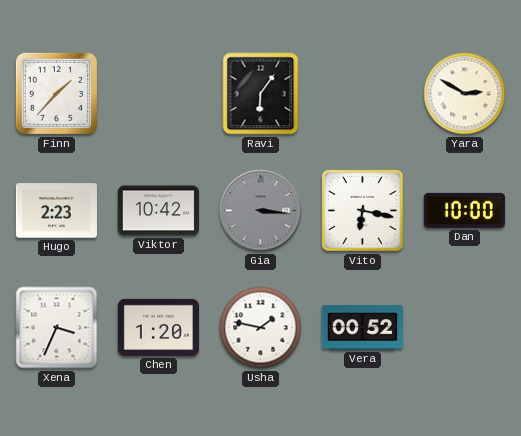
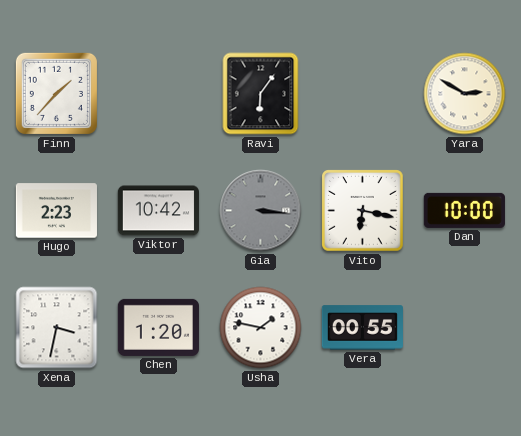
Xena: 3:34 -> 3:32
Vera: 00:52 -> 00:55
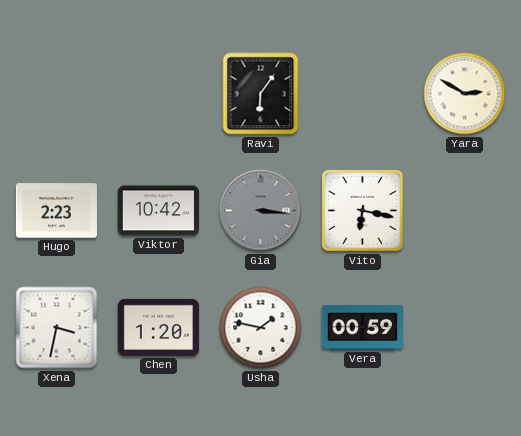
Finn: 1:37 -> none
Dan: 10:00 -> none
Vera: 00:55 -> 00:59
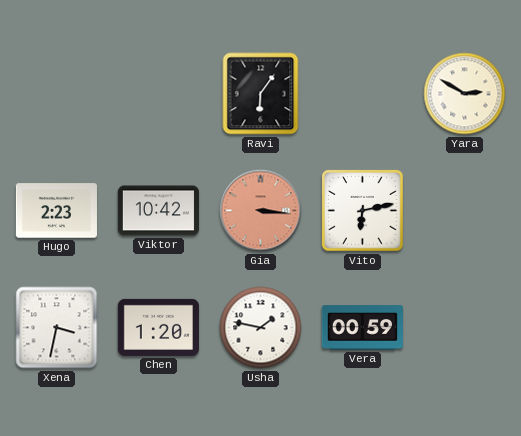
Gia dial: grey -> salmon
Vito: 6:17 -> 6:13
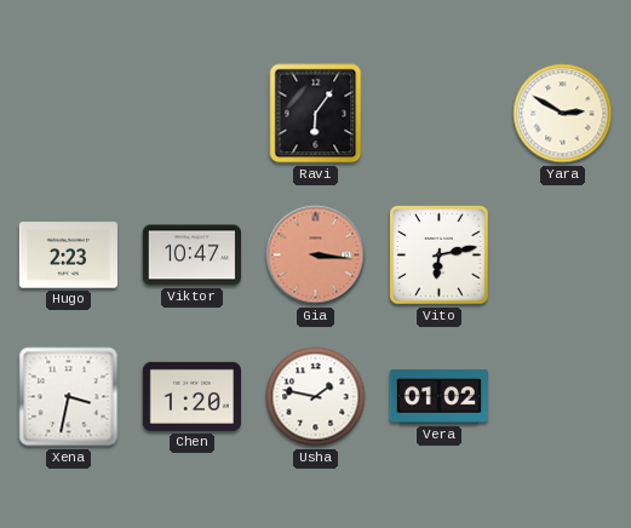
Viktor: 10:42 -> 10:47
Vera: 00:59 -> 01:02
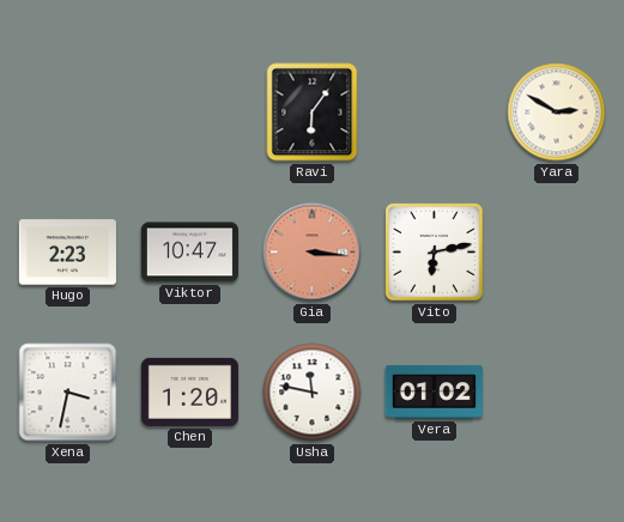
Usha: 1:47 -> 11:47
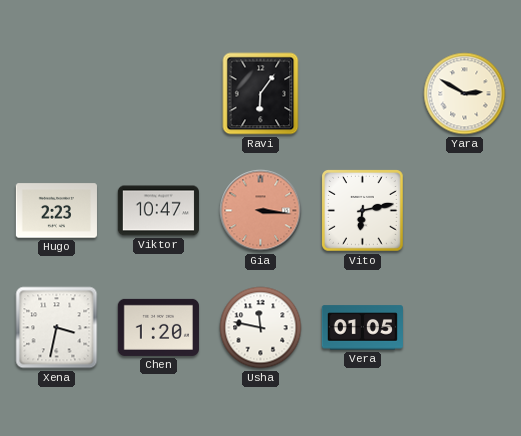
Vera: 01:02 -> 01:05
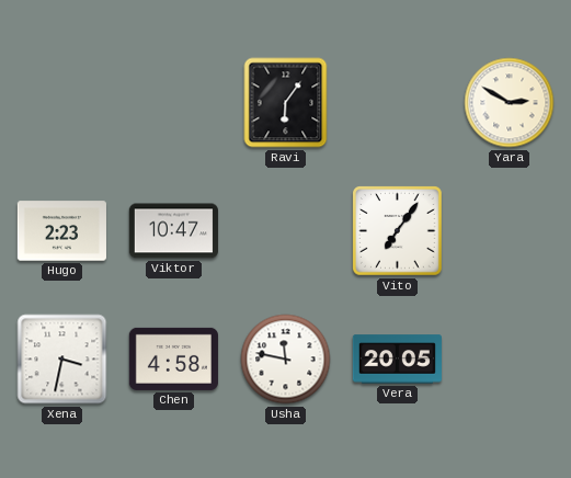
Gia: 3:16 -> none
Vito: 6:13 -> 7:06
Chen: 1:20 -> 4:58
Vera: 01:05 -> 20:05
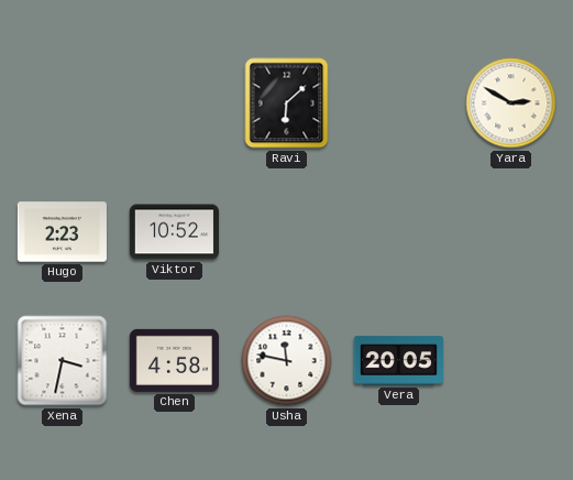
Ravi: 6:06 -> 6:08
Viktor: 10:47 -> 10:52
Vito: 7:06 -> none
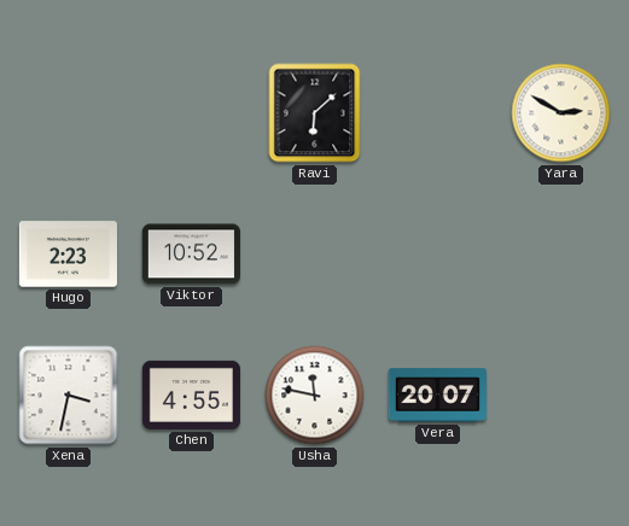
Chen: 4:58 -> 4:55
Vera: 20:05 -> 20:07
